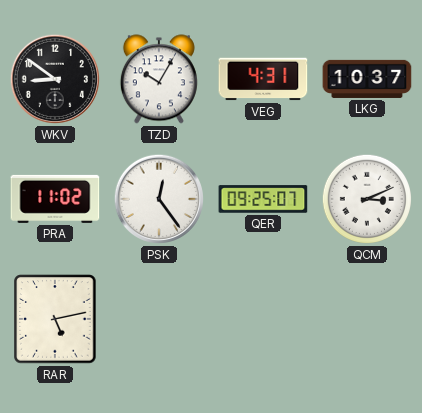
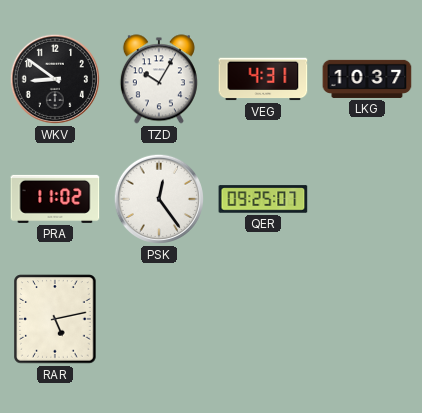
QCM: 3:11 -> none
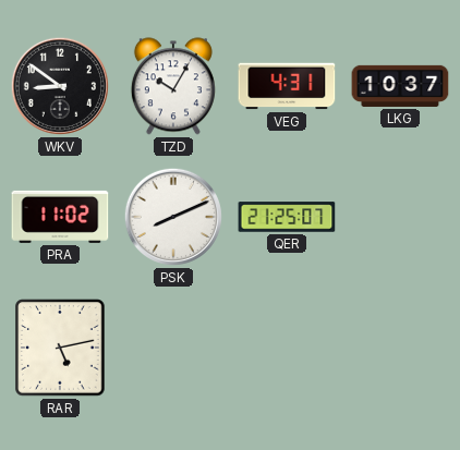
PSK: 12:24 -> 8:11
QER: 09:25 -> 21:25
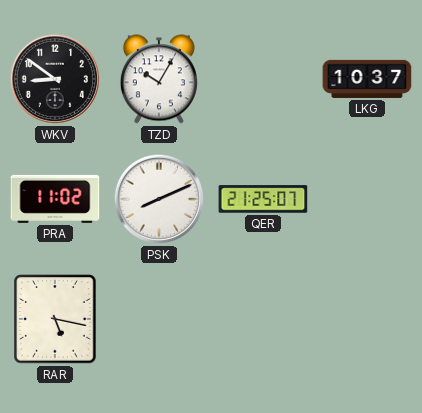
VEG: 4:31 -> none
RAR: 5:13 -> 5:17
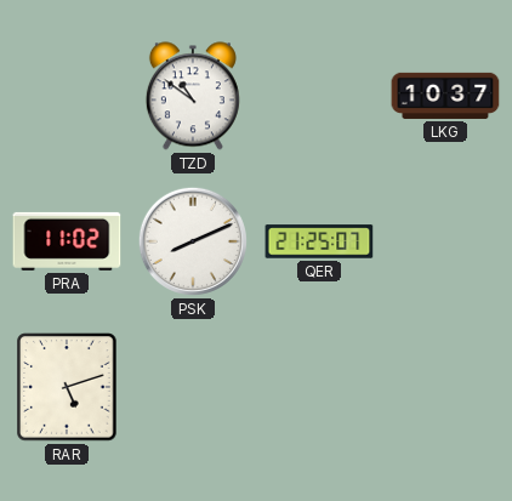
WKV: 8:51 -> none
TZD: 10:05 -> 10:51
RAR: 5:17 -> 5:12
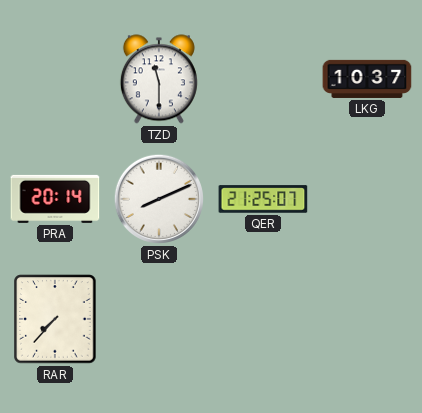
TZD: 10:51 -> 11:30
PRA: 11:02 -> 20:14
RAR: 5:12 -> 7:37
